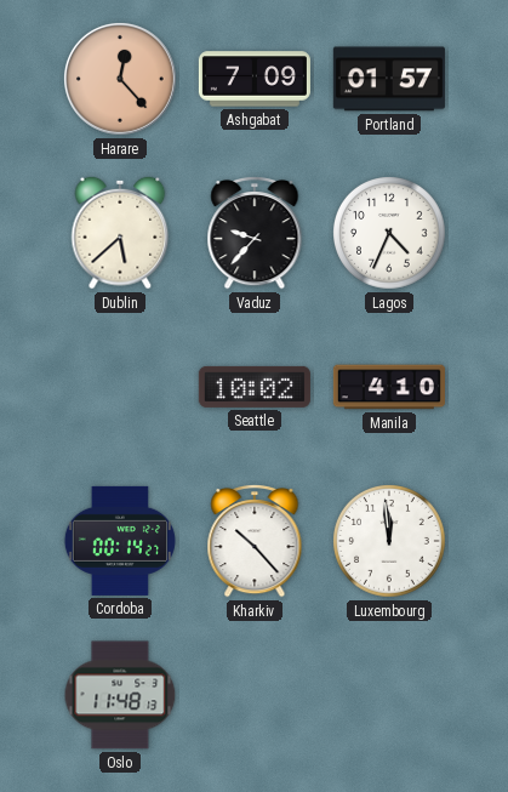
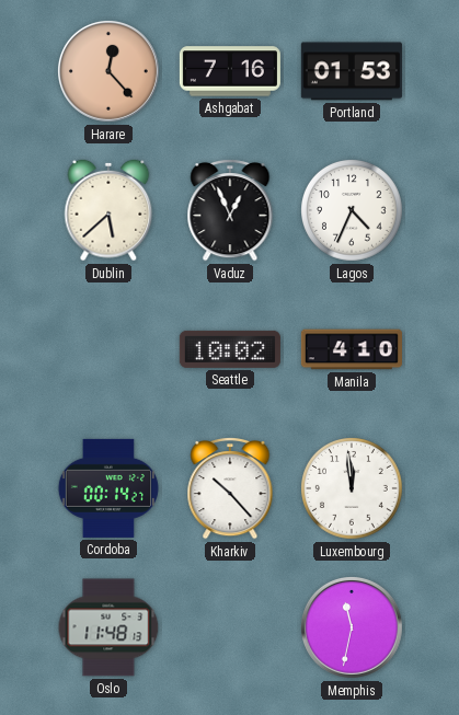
Ashgabat: 7:09 -> 7:16
Portland: 01:57 -> 01:53
Vaduz: 9:37 -> 12:56
Memphis: none -> 11:32
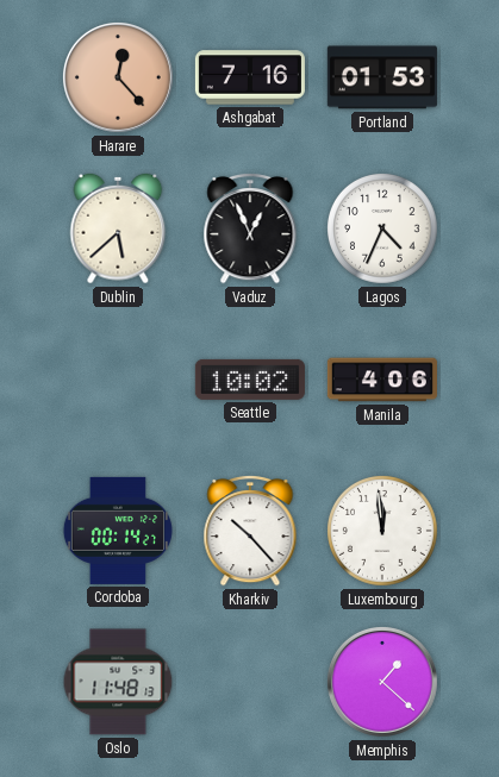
Manila: 4:10 -> 4:06
Memphis: 11:32 -> 1:22
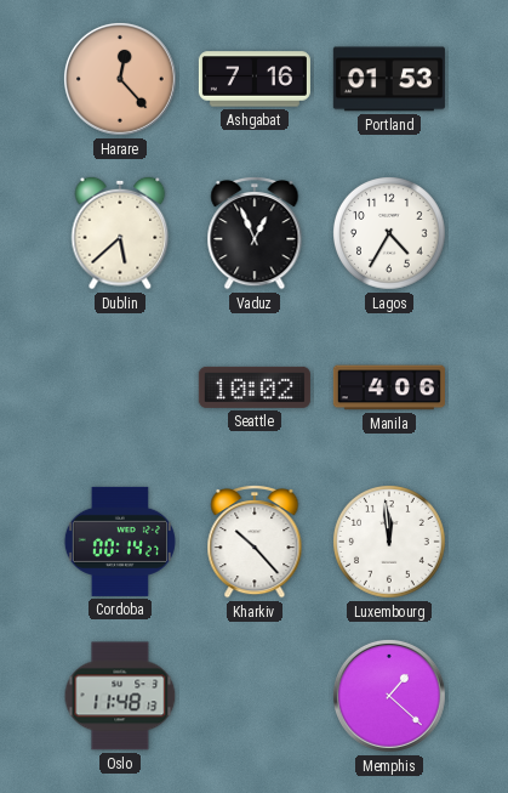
Lagos: 4:34 -> 4:35
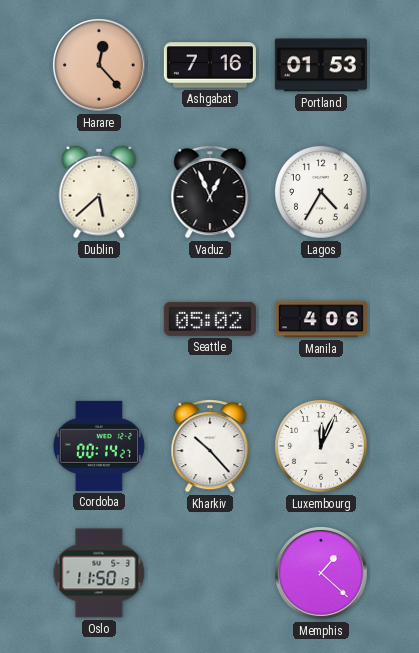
Seattle: 10:02 -> 05:02
Luxembourg: 11:59 -> 12:04
Oslo: 11:48 -> 11:50
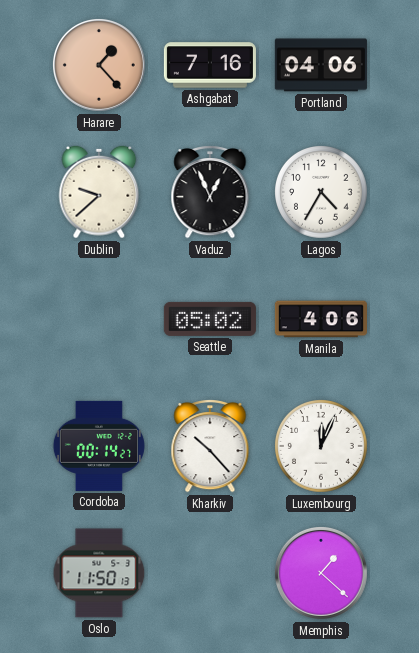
Harare: 12:23 -> 1:23
Portland: 01:53 -> 04:06
Dublin: 5:38 -> 9:38
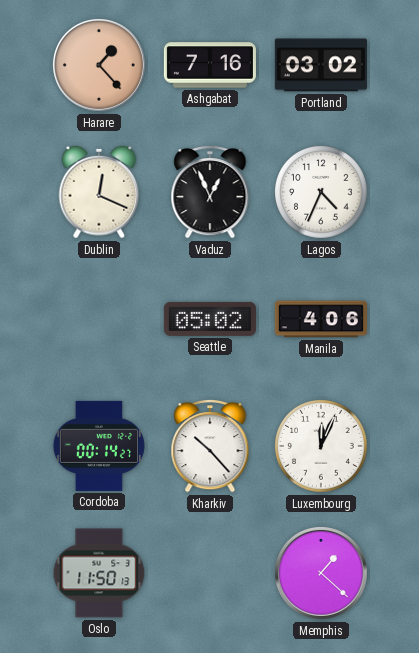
Portland: 04:06 -> 03:02
Dublin: 9:38 -> 12:19
Lagos: 4:35 -> 4:34
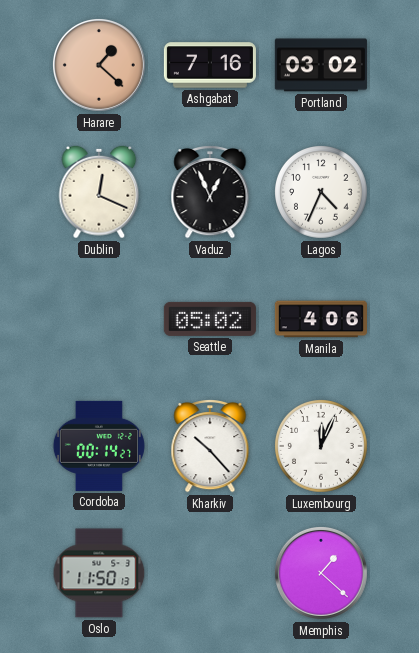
Harare: 1:23 -> 1:22
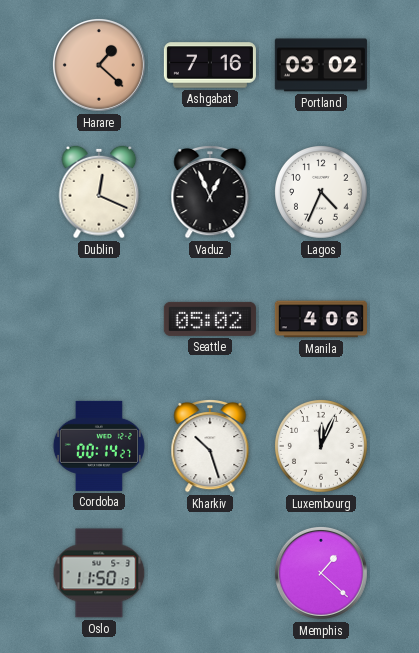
Kharkiv: 10:23 -> 10:27
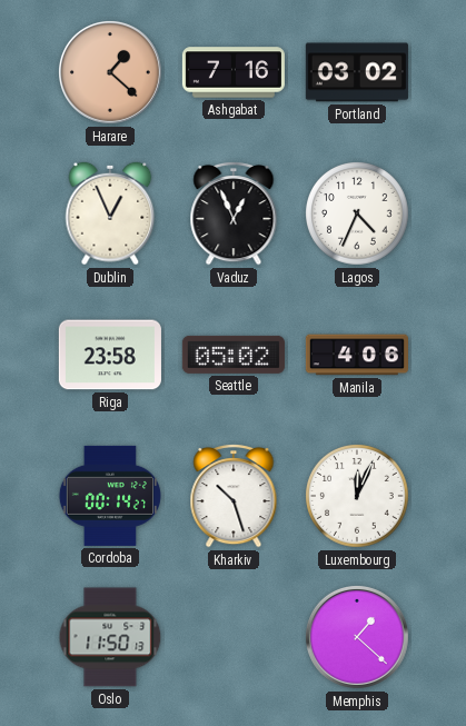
Dublin: 12:19 -> 12:56
Riga: none -> 23:58
